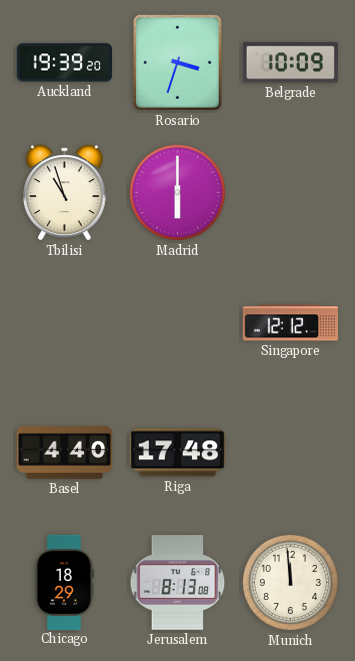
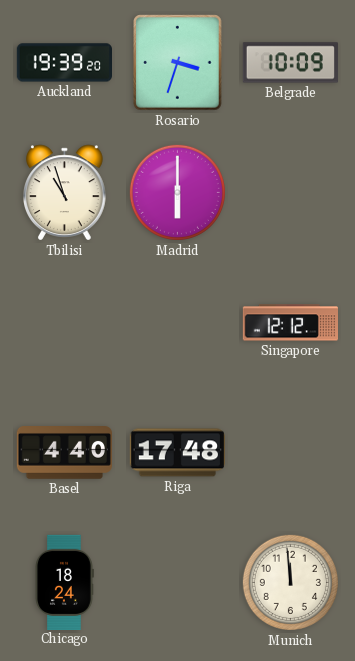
Chicago: 18:29 -> 18:24
Jerusalem: 8:13 -> none
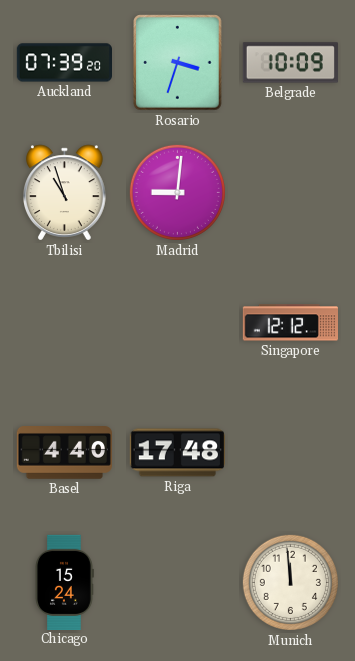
Auckland: 19:39 -> 07:39
Madrid: 6:00 -> 9:01
Chicago: 18:24 -> 15:24
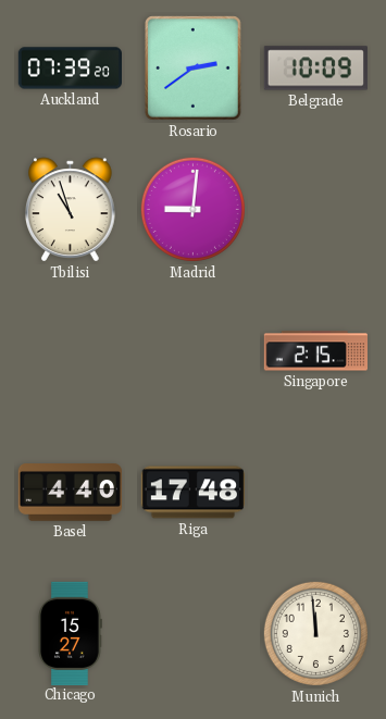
Rosario: 3:33 -> 2:39
Singapore: 12:12 -> 2:15
Chicago: 15:24 -> 15:27
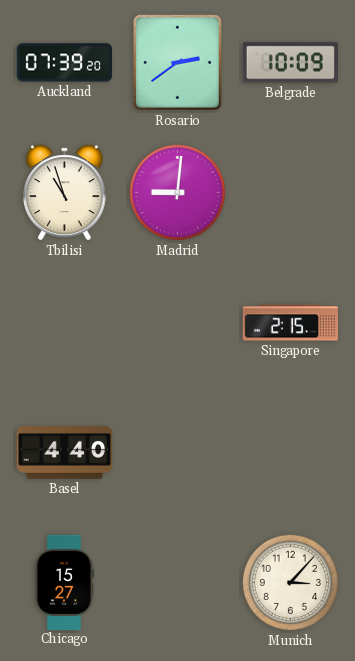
Riga: 17:48 -> none
Munich: 11:59 -> 3:07
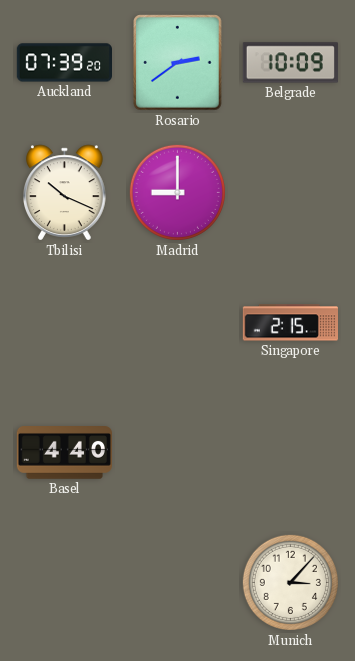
Tbilisi: 10:57 -> 10:19
Madrid: 9:01 -> 9:00
Chicago: 15:27 -> none
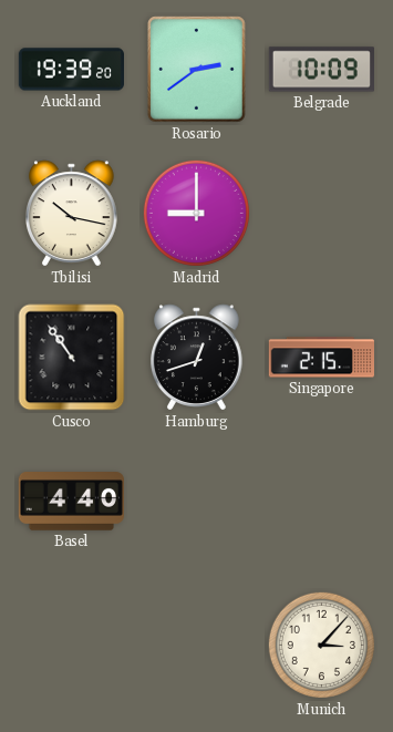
Auckland: 07:39 -> 19:39
Tbilisi: 10:19 -> 10:17
Cusco: none -> 10:54
Hamburg: none -> 12:42
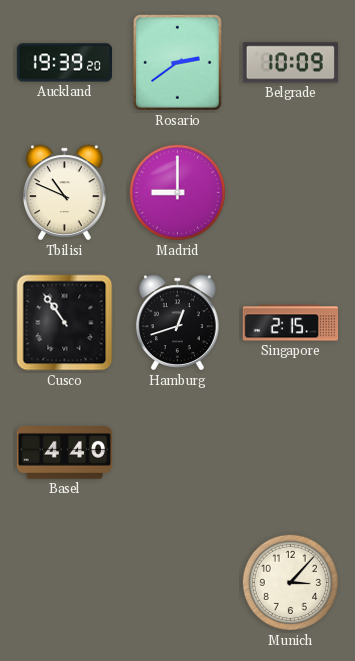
Tbilisi: 10:17 -> 10:49
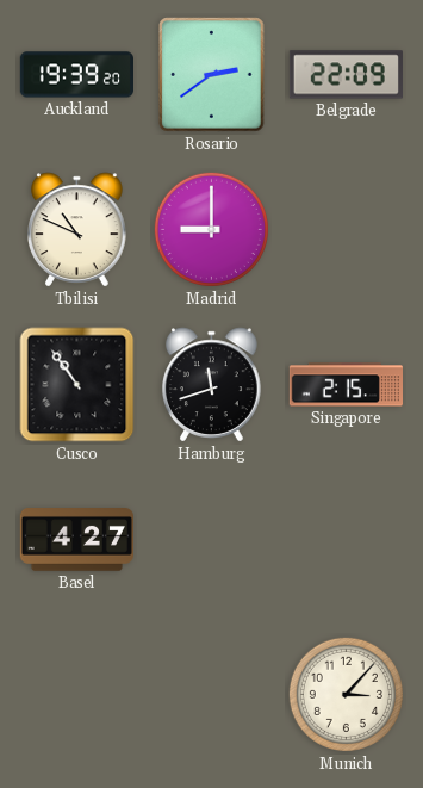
Belgrade: 10:09 -> 22:09
Hamburg: 12:42 -> 11:42
Basel: 4:40 -> 4:27
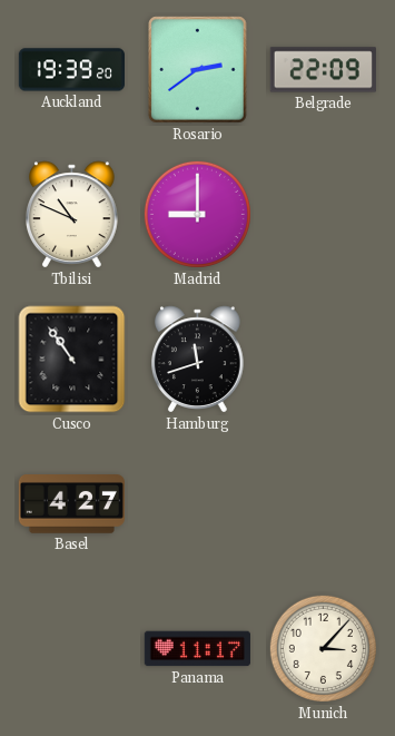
Singapore: 2:15 -> none
Panama: none -> 11:17
